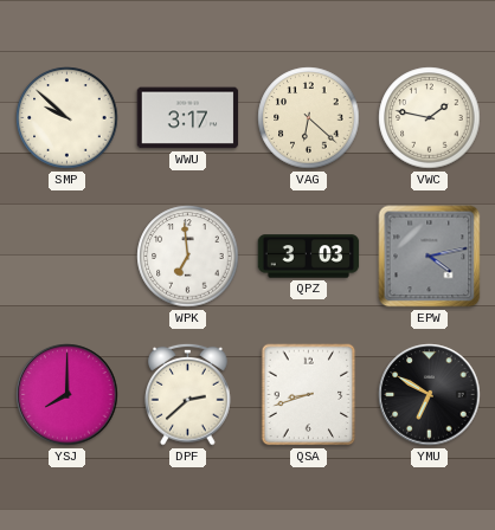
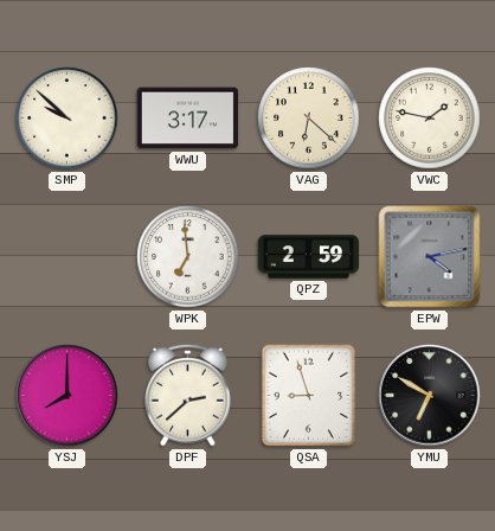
QPZ: 3:03 -> 2:59
QSA: 8:42 -> 8:57
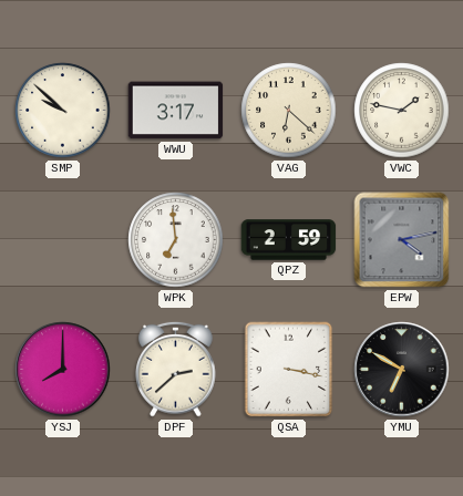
QSA: 8:57 -> 3:17
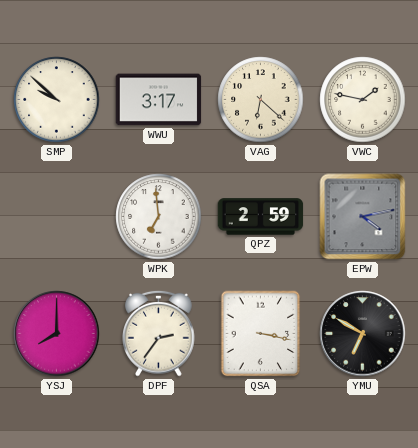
DPF: 2:38 -> 2:36
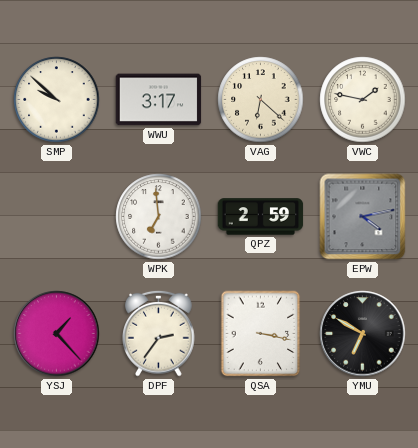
YSJ: 8:00 -> 1:23
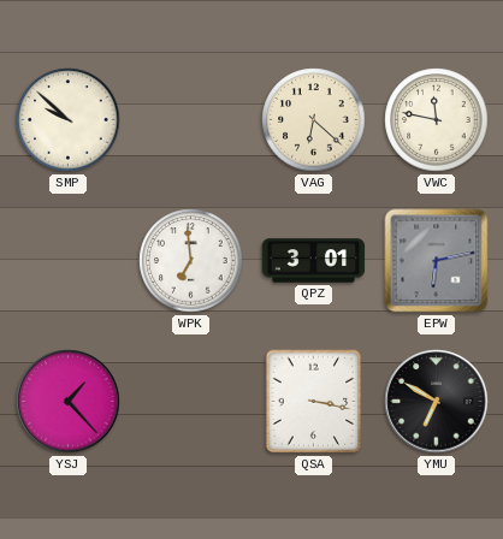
WWU: 3:17 -> none
VWC: 1:47 -> 11:47
QPZ: 2:59 -> 3:01
EPW: 4:13 -> 6:13
DPF: 2:36 -> none
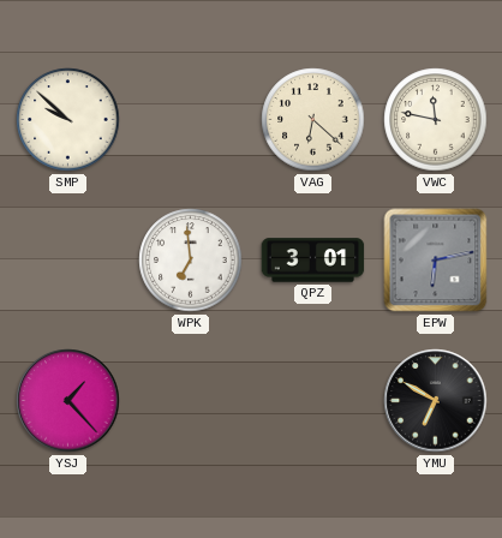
QSA: 3:17 -> none
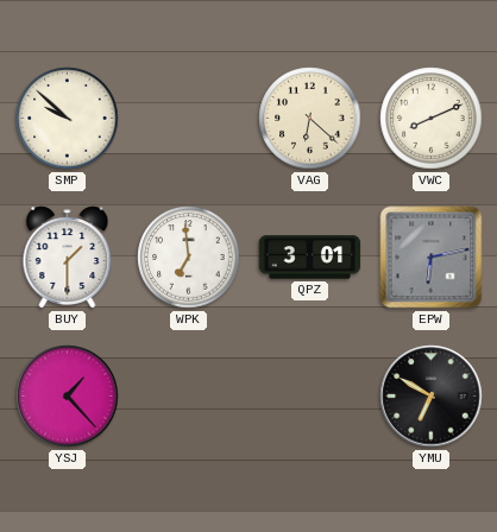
VWC: 11:47 -> 8:11
BUY: none -> 1:30
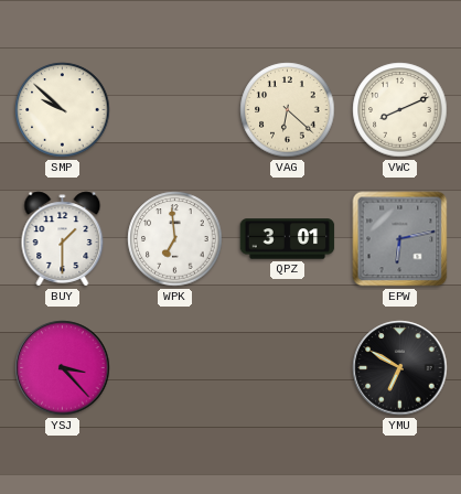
YSJ: 1:23 -> 3:23
